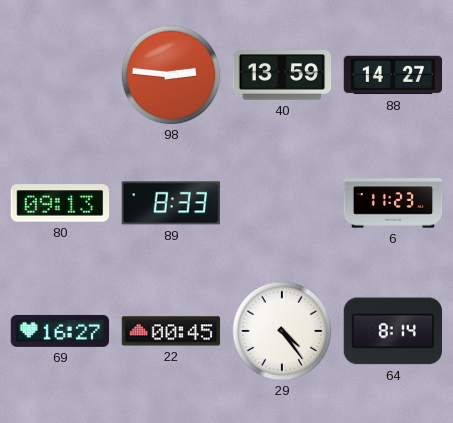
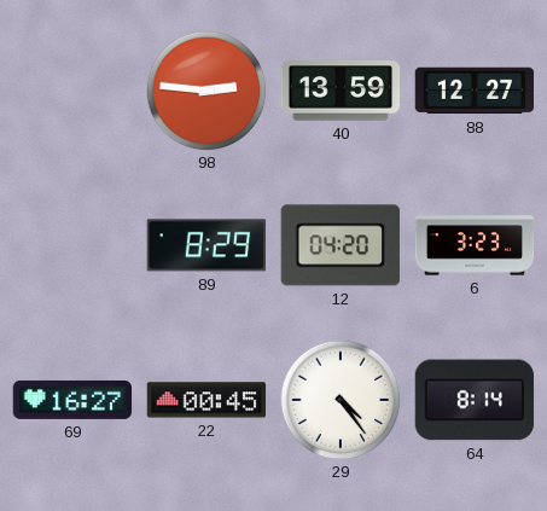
88: 14:27 -> 12:27
80: 09:13 -> none
89: 8:33 -> 8:29
12: none -> 04:20
6: 11:23 -> 3:23
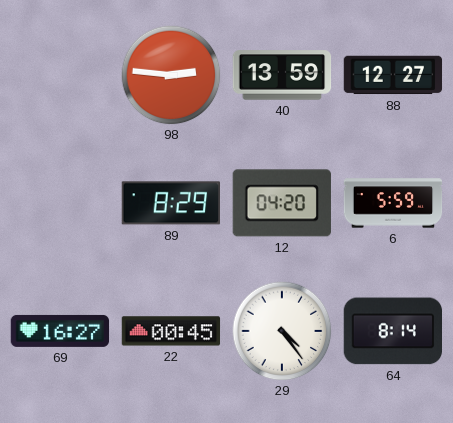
6: 3:23 -> 5:59
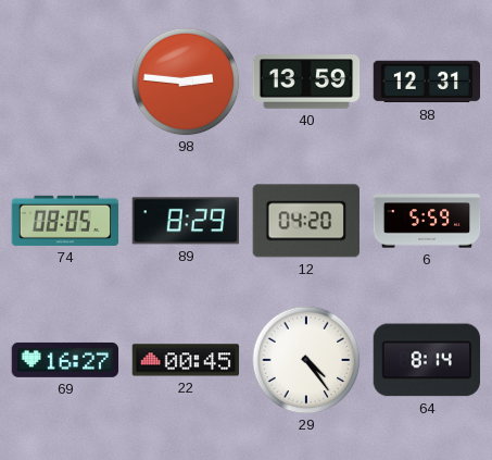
88: 12:27 -> 12:31
74: none -> 08:05
